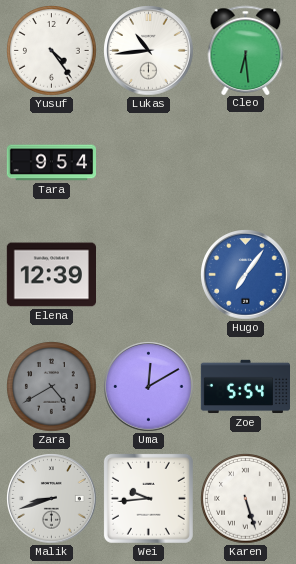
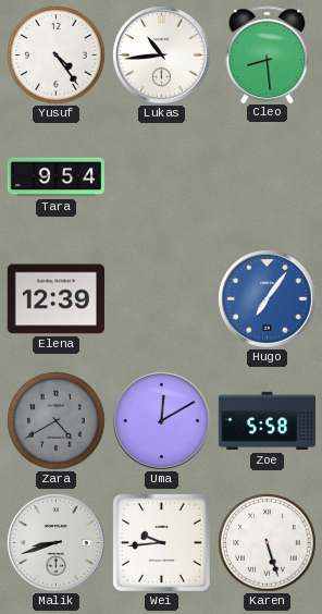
Cleo: 6:29 -> 8:29
Zoe: 5:54 -> 5:58
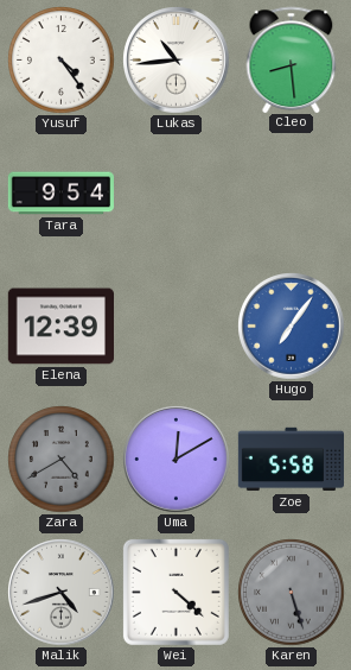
Malik: 8:42 -> 4:42
Wei: 9:44 -> 4:22
Karen dial: white -> grey
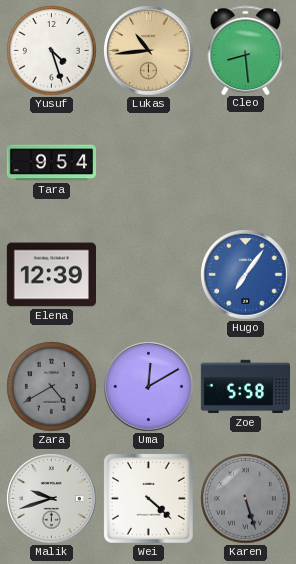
Yusuf: 4:24 -> 4:27
Lukas dial: white -> champagne
Malik: 4:42 -> 9:42
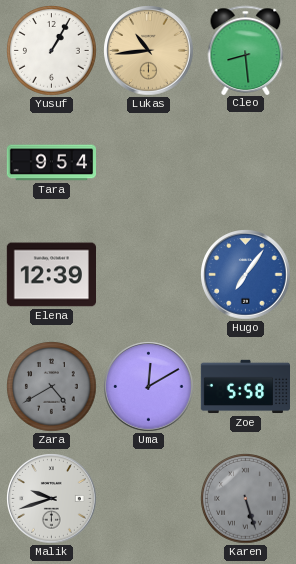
Yusuf: 4:27 -> 1:05
Wei: 4:22 -> none
